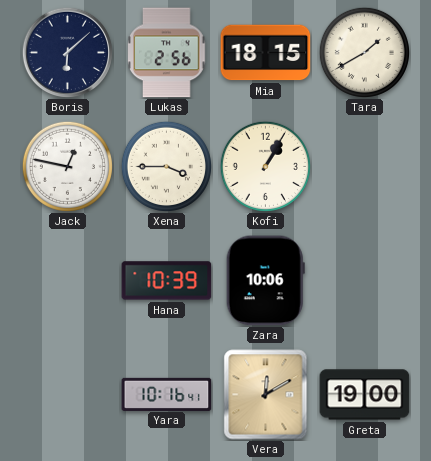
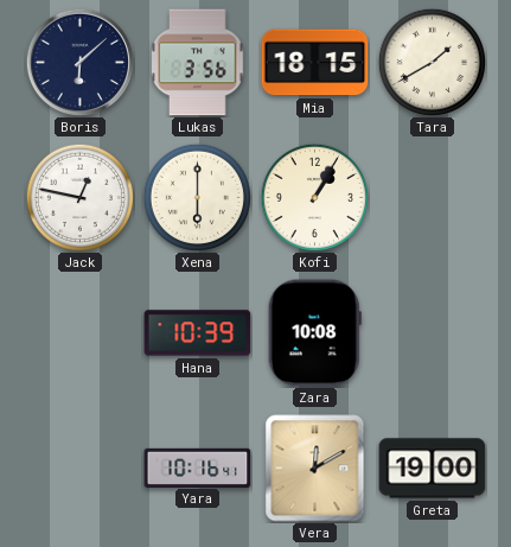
Lukas: 2:56 -> 3:56
Xena: 3:45 -> 6:00
Zara: 10:06 -> 10:08
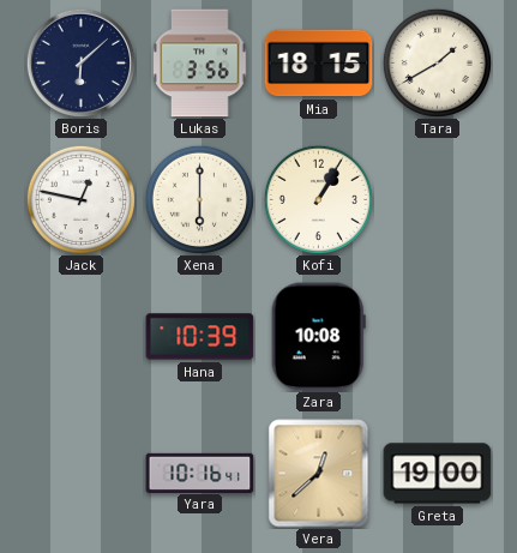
Vera: 12:10 -> 12:38
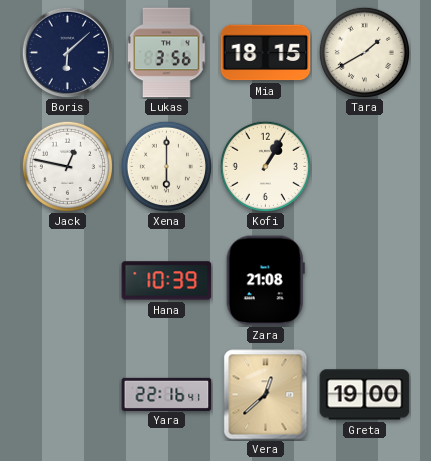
Zara: 10:08 -> 21:08
Yara: 10:16 -> 22:16
